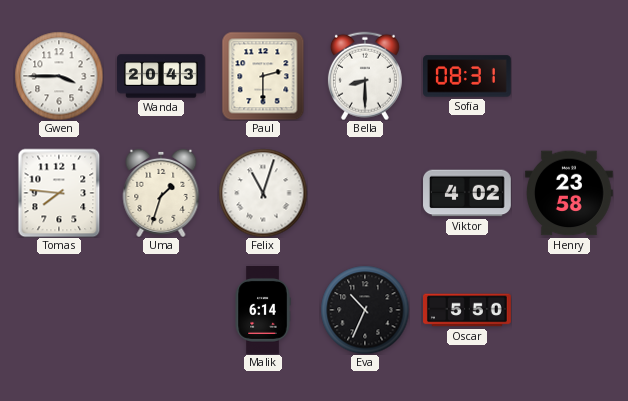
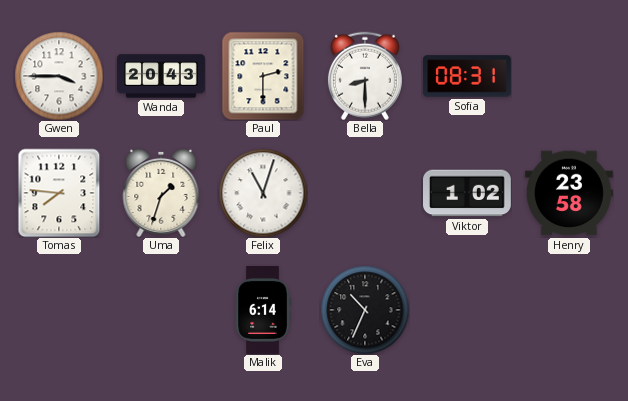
Viktor: 4:02 -> 1:02
Oscar: 5:50 -> none
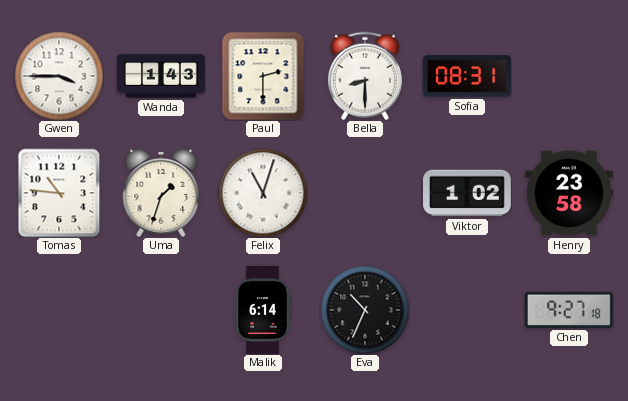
Wanda: 20:43 -> 1:43
Tomas: 7:46 -> 10:46
Chen: none -> 9:27
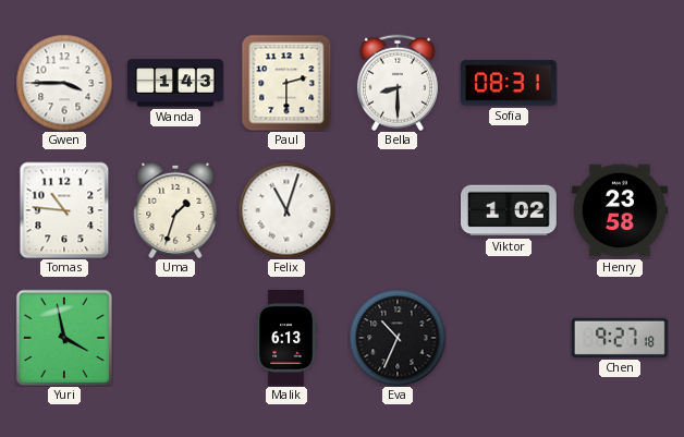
Yuri: none -> 3:58
Malik: 6:14 -> 6:13
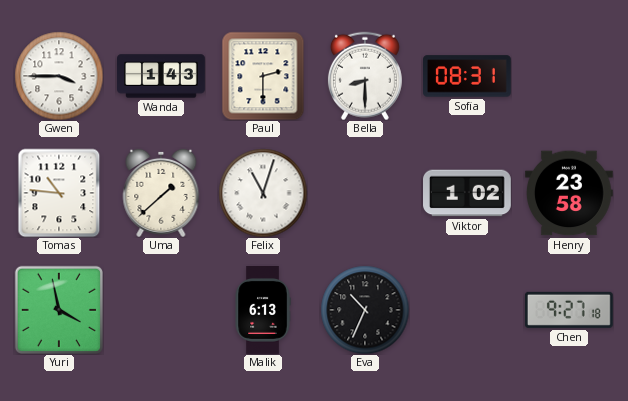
Uma: 1:33 -> 1:38
